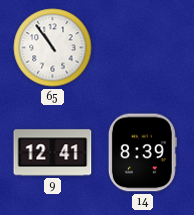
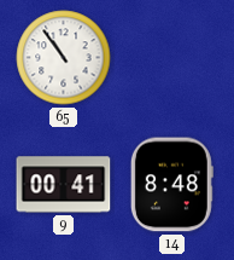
9: 12:41 -> 00:41
14: 8:39 -> 8:48
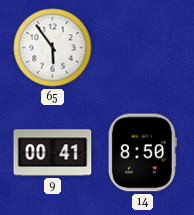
65: 10:54 -> 5:54
14: 8:48 -> 8:50
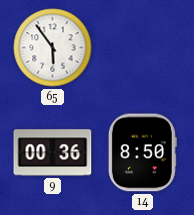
9: 00:41 -> 00:36
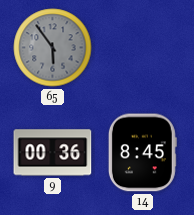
65 dial: white -> grey
14: 8:50 -> 8:45
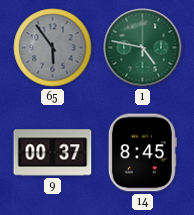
1: none -> 4:47
9: 00:36 -> 00:37
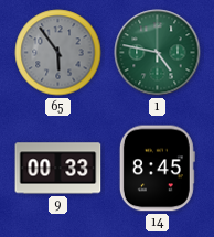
9: 00:37 -> 00:33
